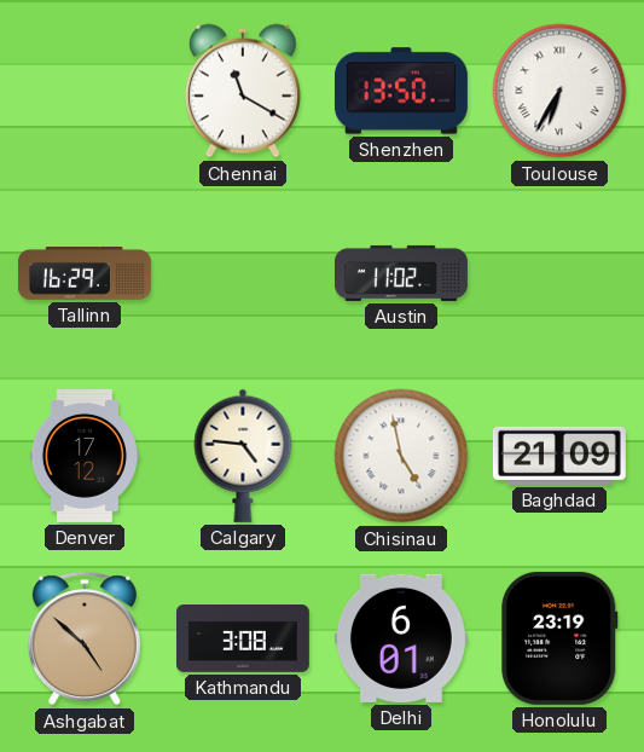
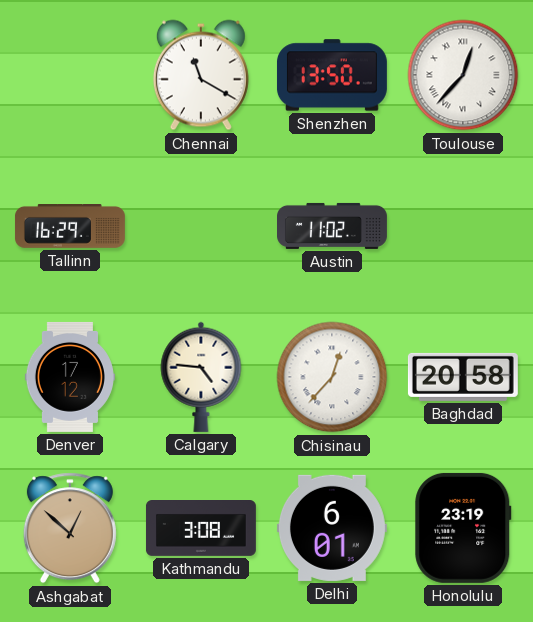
Toulouse: 6:35 -> 12:37
Chisinau: 4:58 -> 12:37
Baghdad: 21:09 -> 20:58
Ashgabat: 4:52 -> 12:52
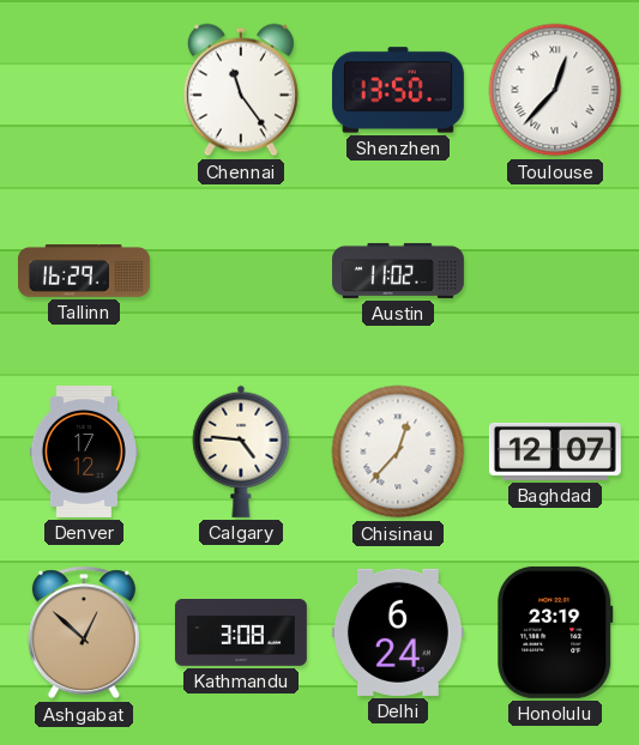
Chennai: 11:20 -> 11:24
Baghdad: 20:58 -> 12:07
Delhi: 6:01 -> 6:24
